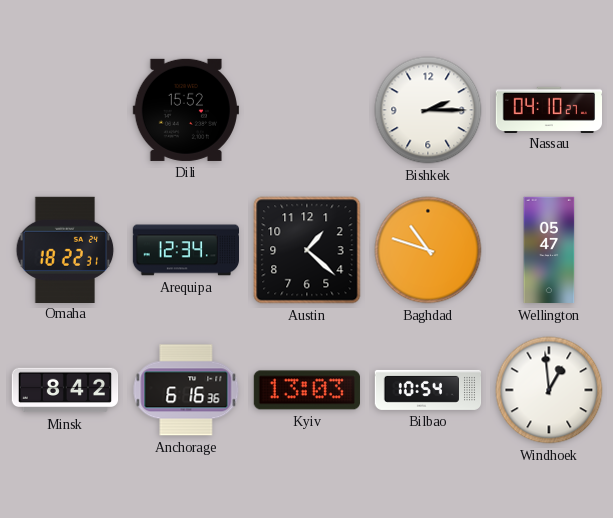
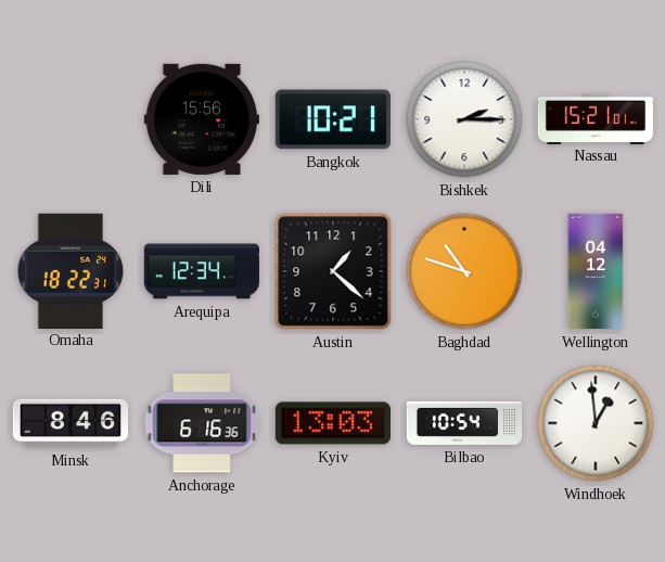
Dili: 15:52 -> 15:56
Bangkok: none -> 10:21
Nassau: 04:10 -> 15:21
Wellington: 05:47 -> 04:12
Minsk: 8:42 -> 8:46
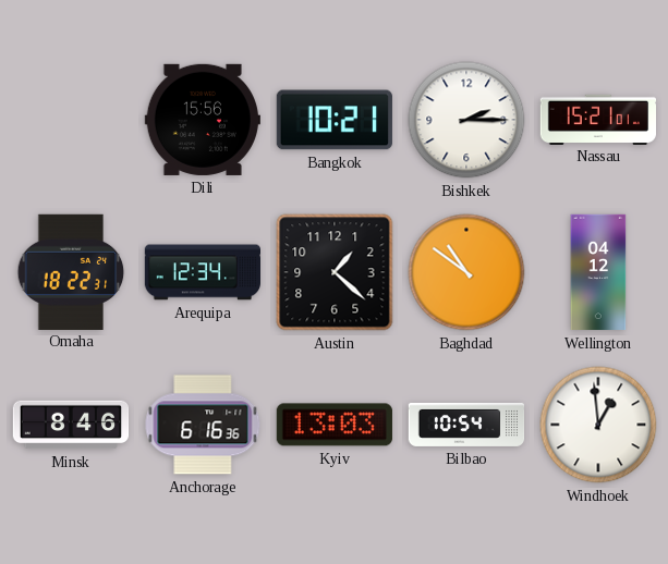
Baghdad: 10:48 -> 10:51
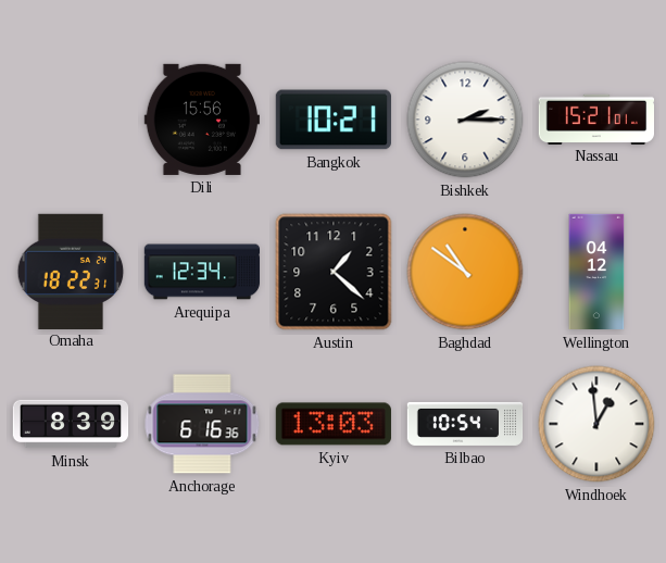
Minsk: 8:46 -> 8:39
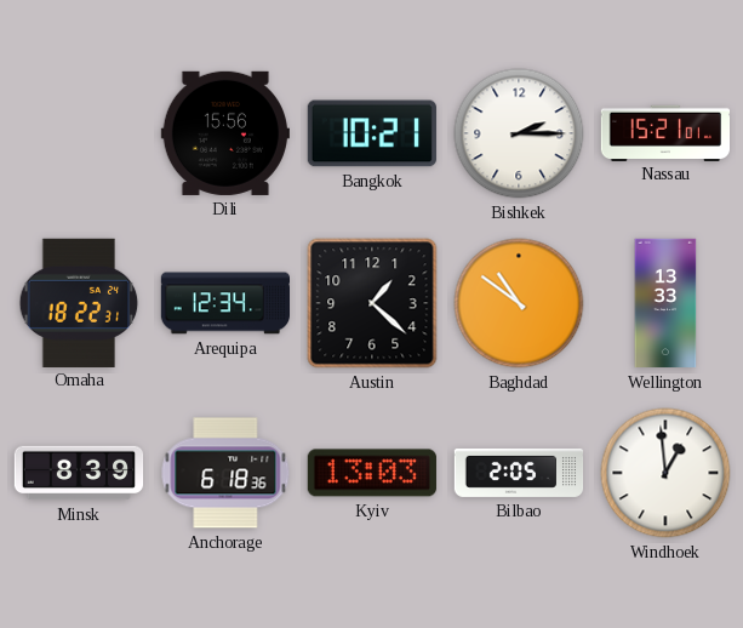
Wellington: 04:12 -> 13:33
Anchorage: 6:16 -> 6:18
Bilbao: 10:54 -> 2:05
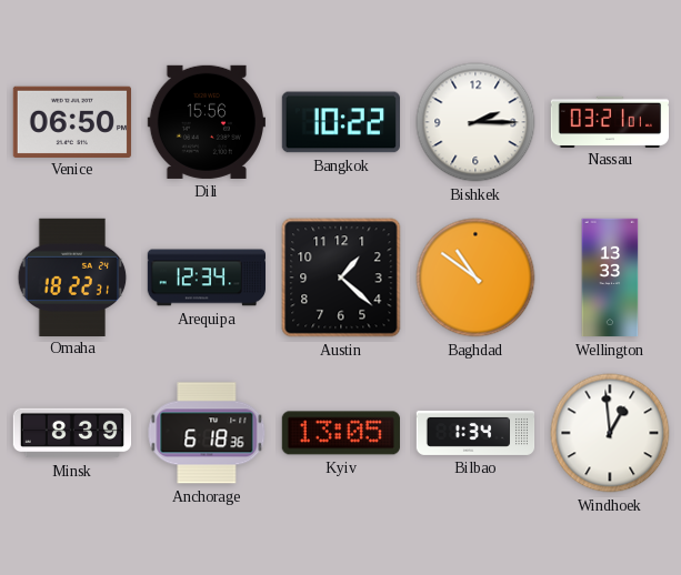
Venice: none -> 06:50
Bangkok: 10:21 -> 10:22
Nassau: 15:21 -> 03:21
Kyiv: 13:03 -> 13:05
Bilbao: 2:05 -> 1:34
